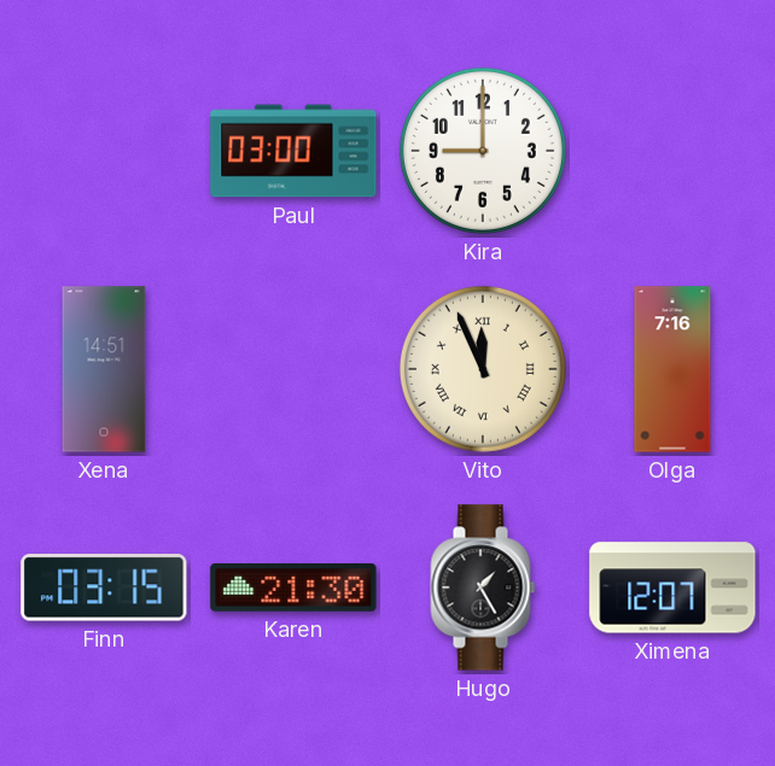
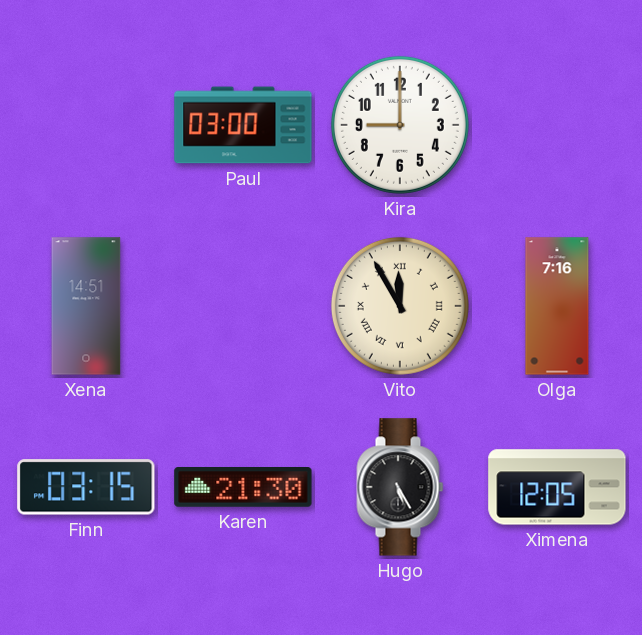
Vito: 11:56 -> 11:55
Hugo: 1:25 -> 5:25
Ximena: 12:07 -> 12:05
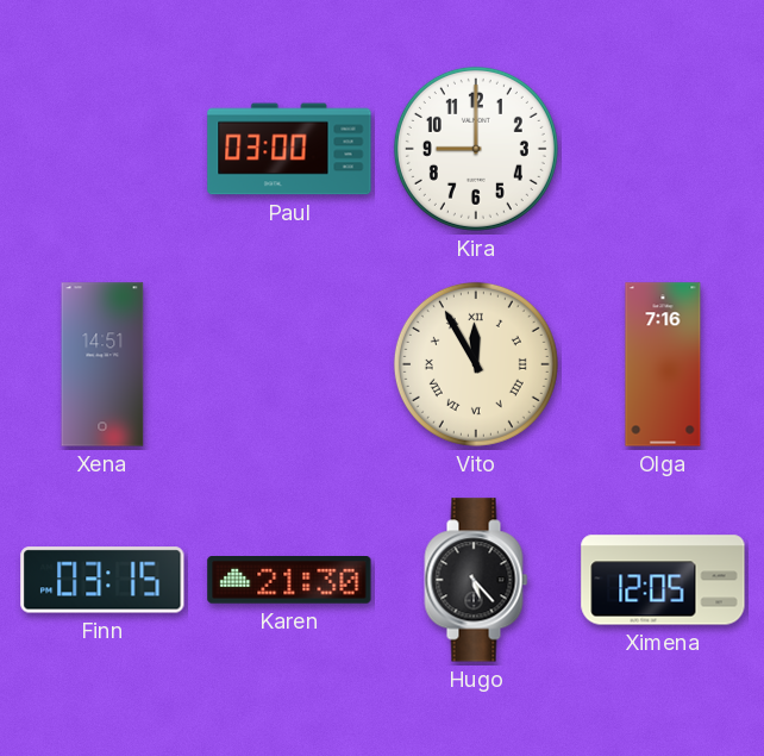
Hugo: 5:25 -> 5:23
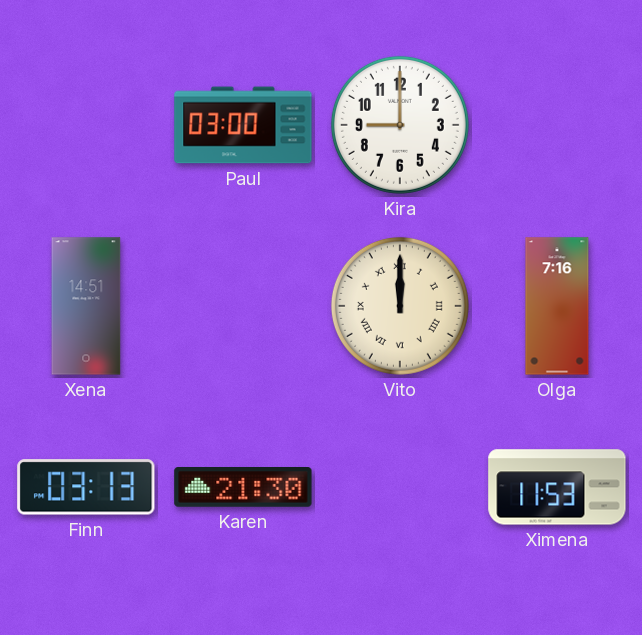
Vito: 11:55 -> 12:00
Finn: 03:15 -> 03:13
Hugo: 5:23 -> none
Ximena: 12:05 -> 11:53
